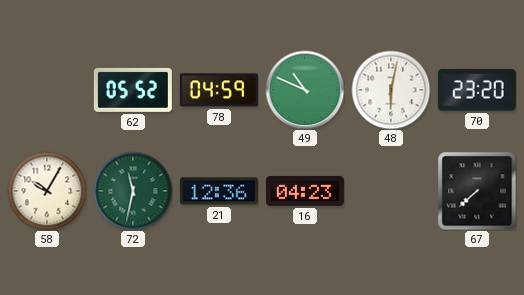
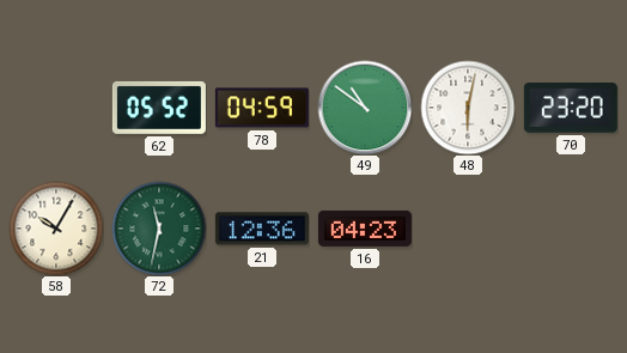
49: 10:49 -> 10:51
67: 7:38 -> none
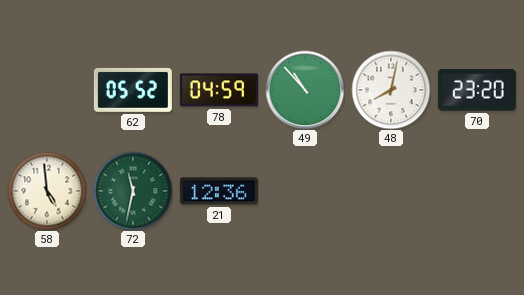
49: 10:51 -> 10:53
48: 6:02 -> 8:02
58: 10:05 -> 4:59
16: 04:23 -> none
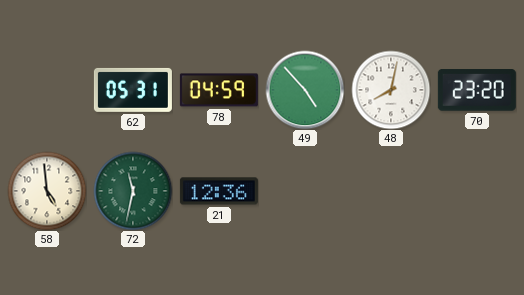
62: 05:52 -> 05:31
49: 10:53 -> 4:53
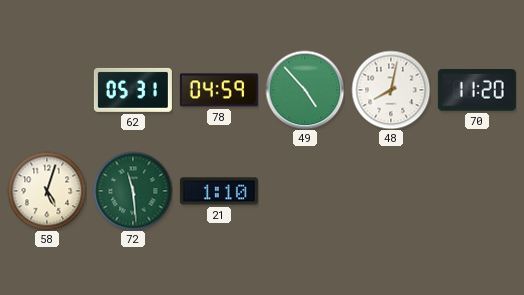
70: 23:20 -> 11:20
58: 4:59 -> 5:03
72: 11:32 -> 11:29
21: 12:36 -> 1:10
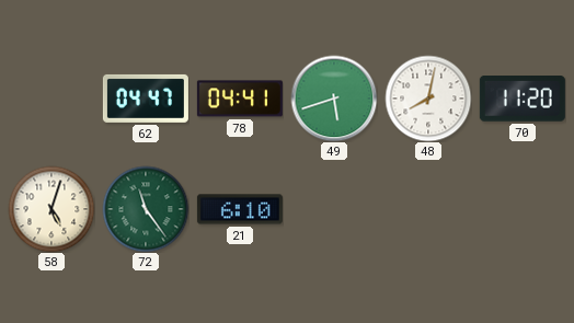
62: 05:31 -> 04:47
78: 04:59 -> 04:41
49: 4:53 -> 5:42
72: 11:29 -> 11:24
21: 1:10 -> 6:10
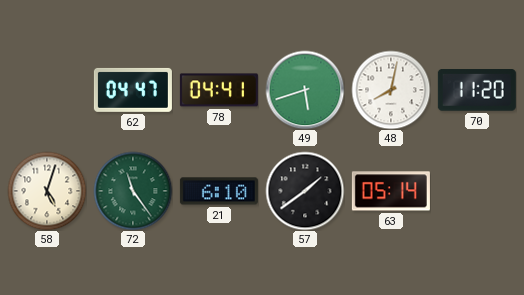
57: none -> 1:39
63: none -> 05:14
